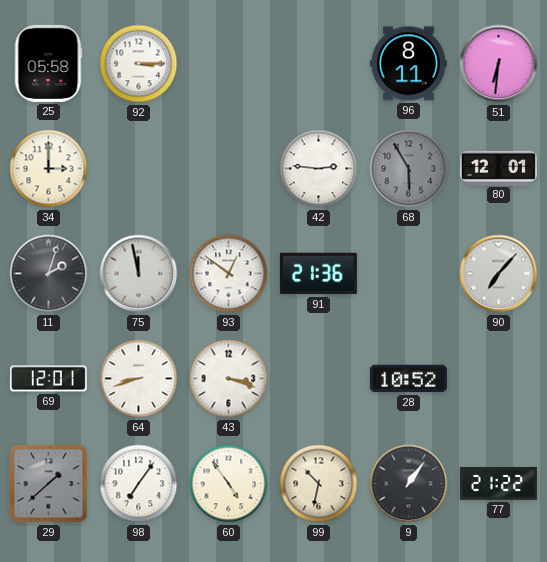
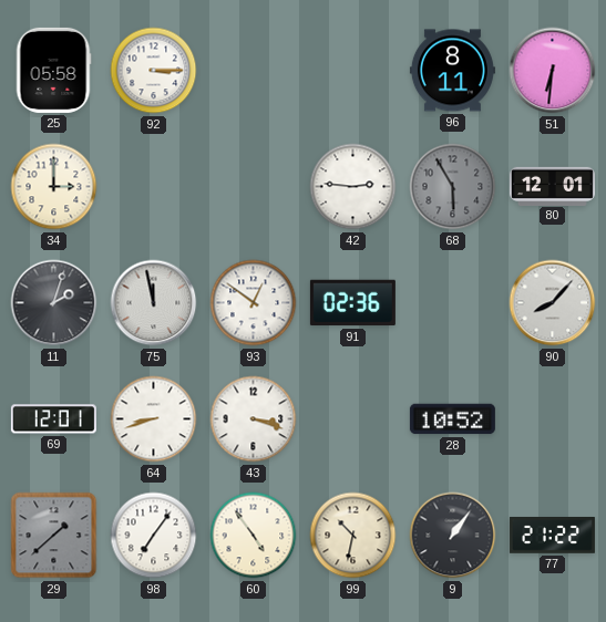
91: 21:36 -> 02:36
90: 7:07 -> 8:07
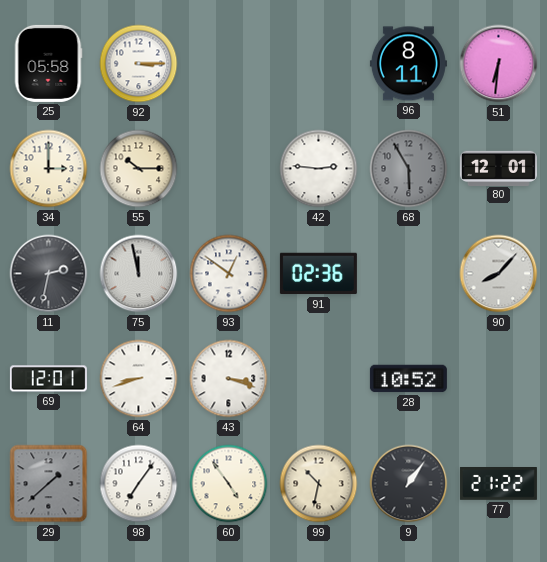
55: none -> 10:15
11: 2:03 -> 2:32
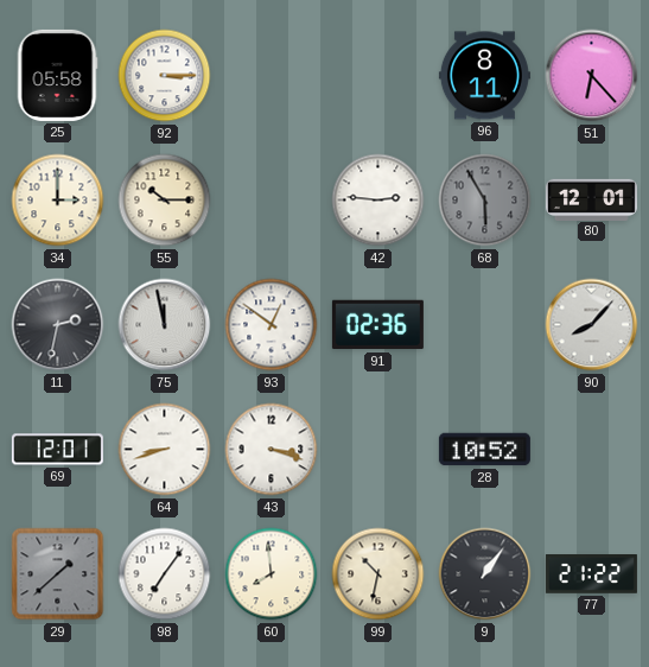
51: 6:31 -> 6:23
60: 4:54 -> 7:59
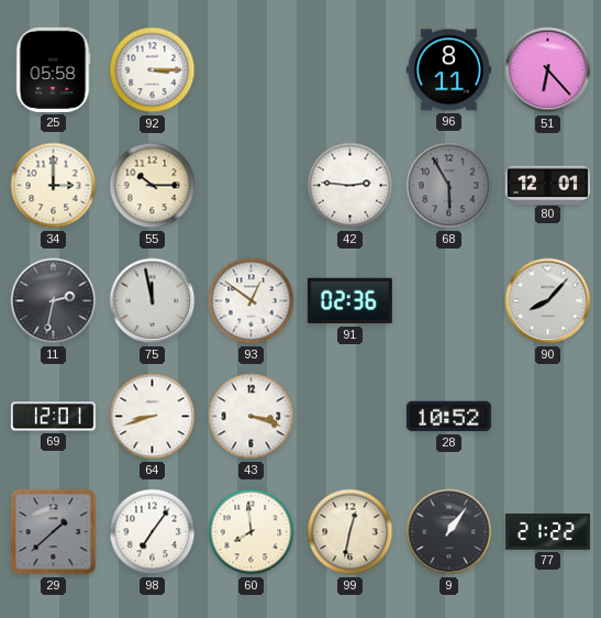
99: 10:32 -> 12:32
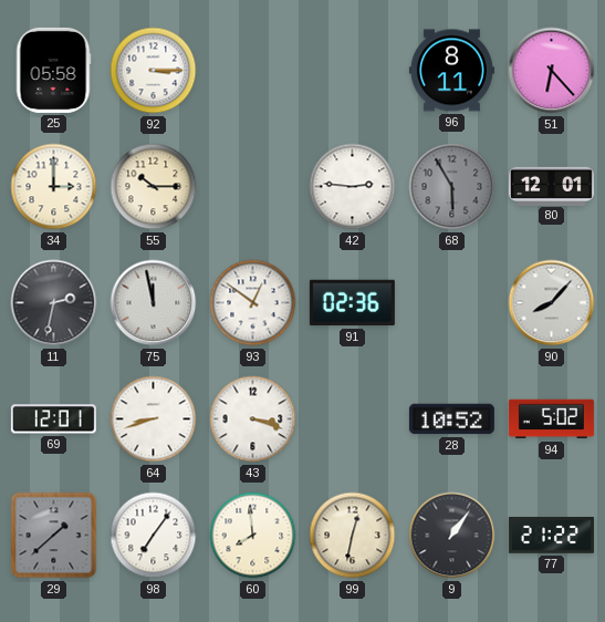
94: none -> 5:02
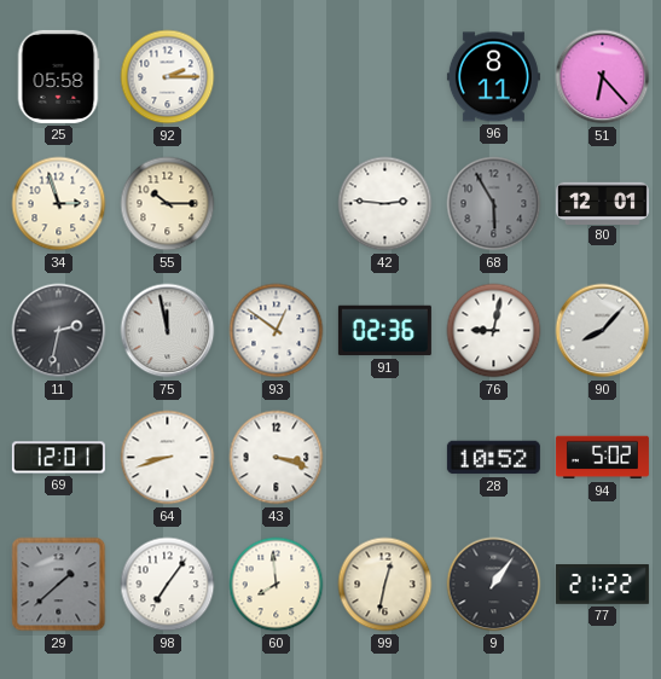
92: 3:15 -> 2:15
34: 3:00 -> 2:57
76: none -> 9:02
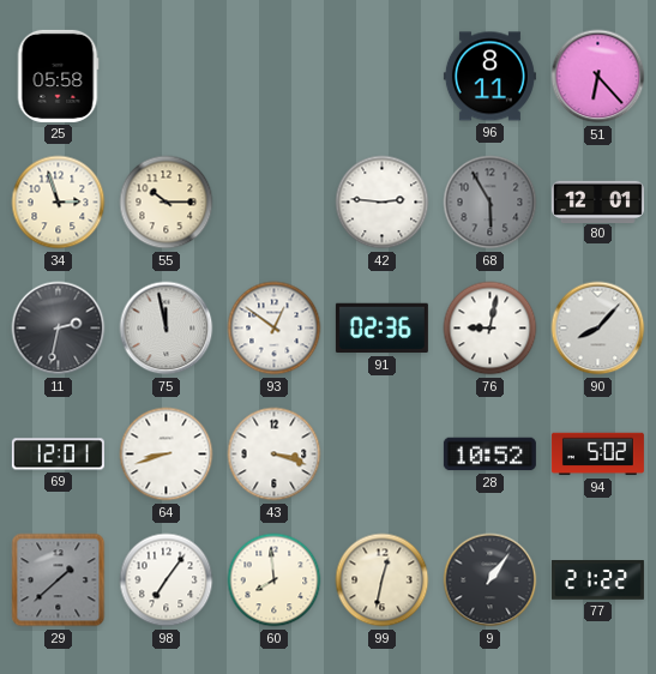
92: 2:15 -> none
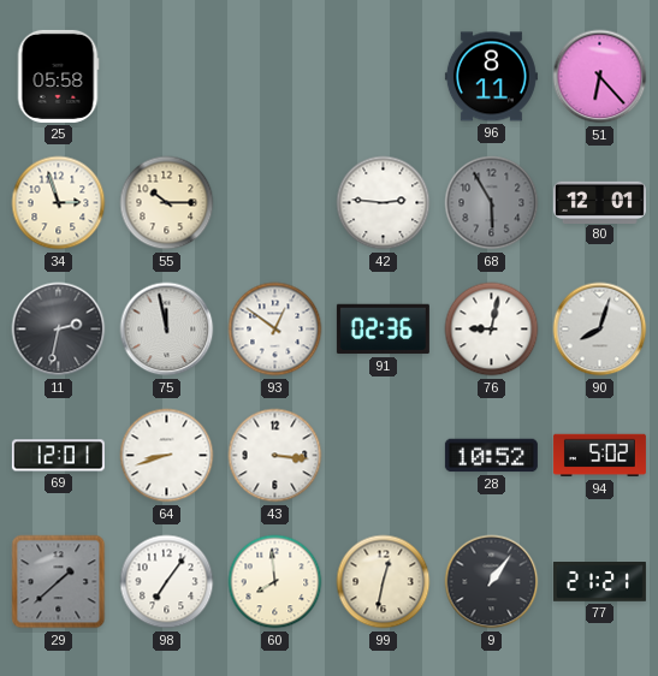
90: 8:07 -> 8:03
43: 3:18 -> 3:16
77: 21:22 -> 21:21
